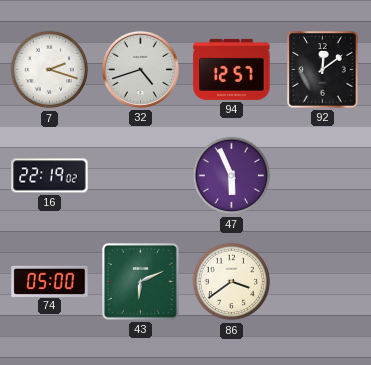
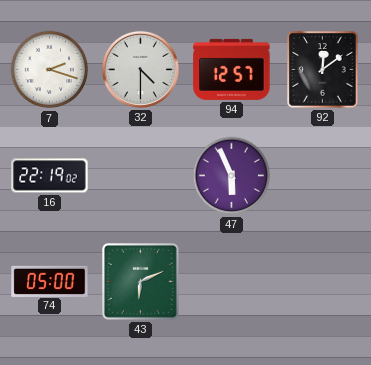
32: 4:42 -> 4:30
86: 3:39 -> none
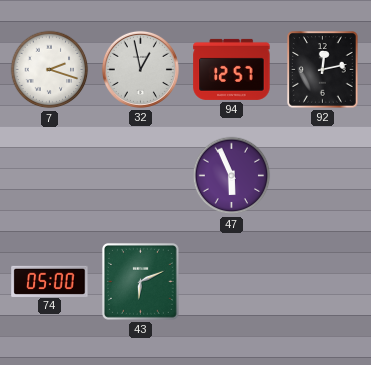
32: 4:30 -> 12:58
92: 12:09 -> 12:13
16: 22:19 -> none
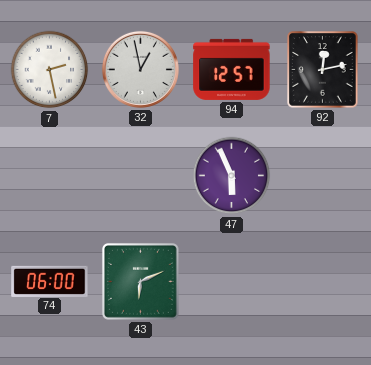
7: 2:18 -> 2:28
74: 05:00 -> 06:00
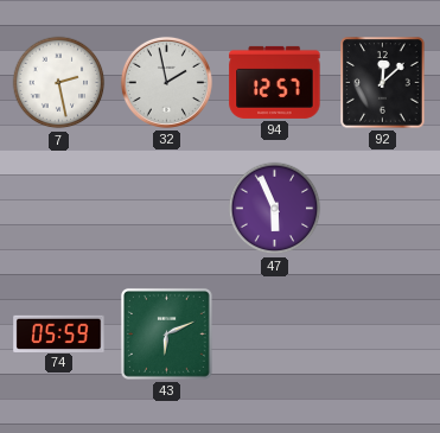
32: 12:58 -> 1:58
92: 12:13 -> 12:08
74: 06:00 -> 05:59
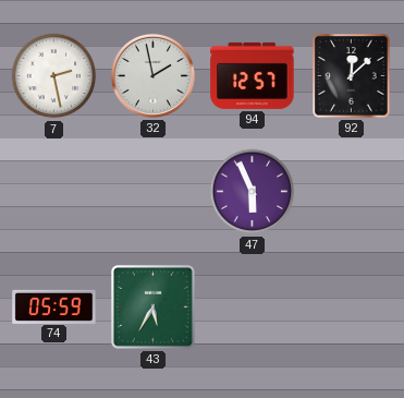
43: 6:11 -> 5:35
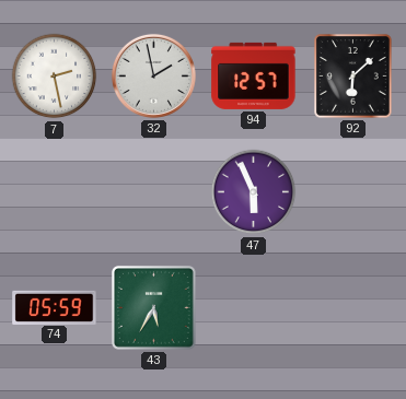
92: 12:08 -> 6:08
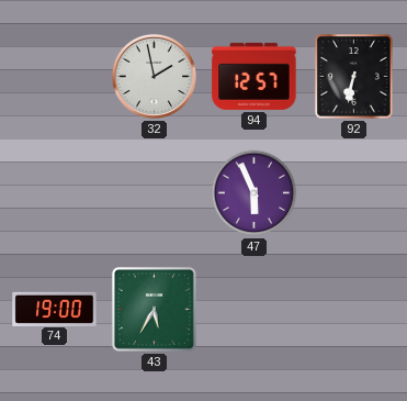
7: 2:28 -> none
92: 6:08 -> 6:32
74: 05:59 -> 19:00
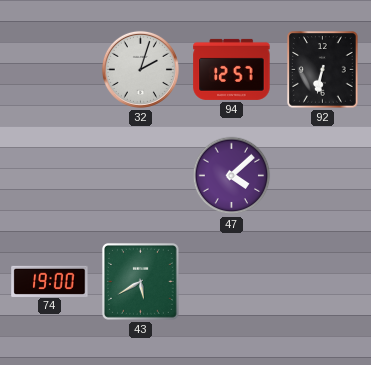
32: 1:58 -> 2:03
47: 5:56 -> 4:08
43: 5:35 -> 5:40
